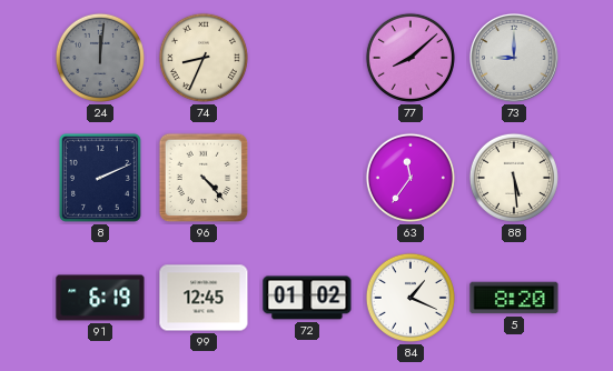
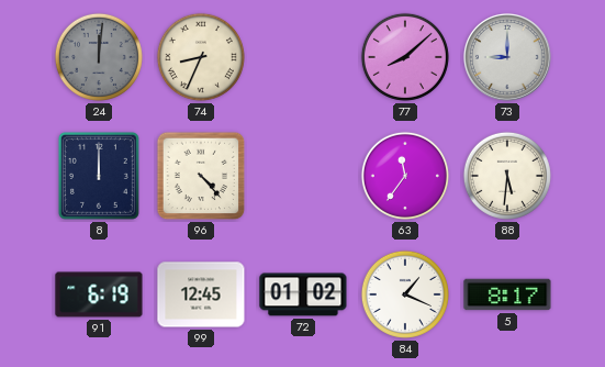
8: 2:11 -> 12:00
88: 5:29 -> 5:31
5: 8:20 -> 8:17
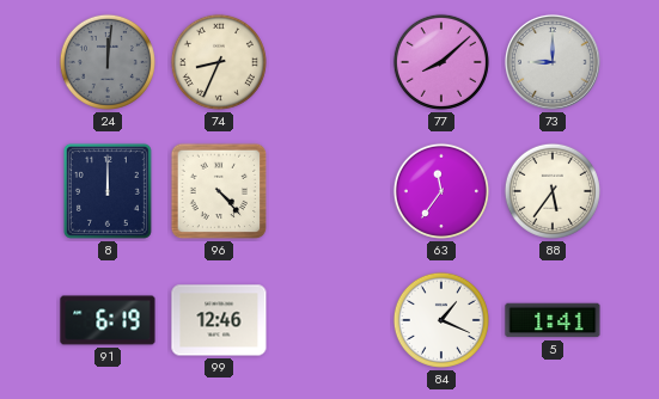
88: 5:31 -> 5:36
99: 12:45 -> 12:46
72: 01:02 -> none
5: 8:17 -> 1:41
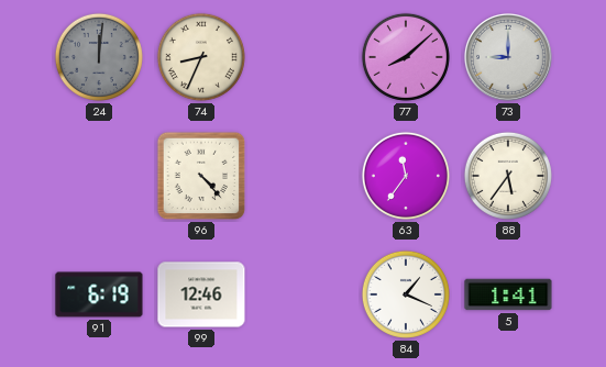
8: 12:00 -> none
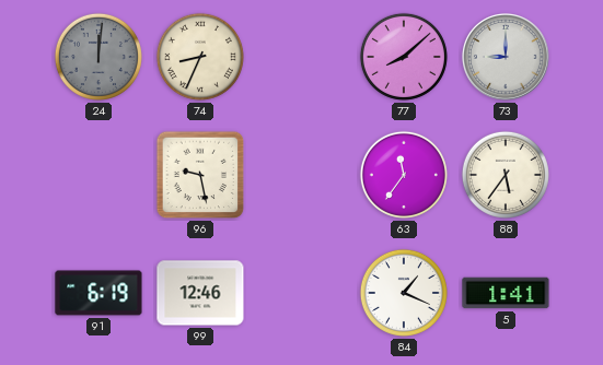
96: 4:23 -> 9:28
